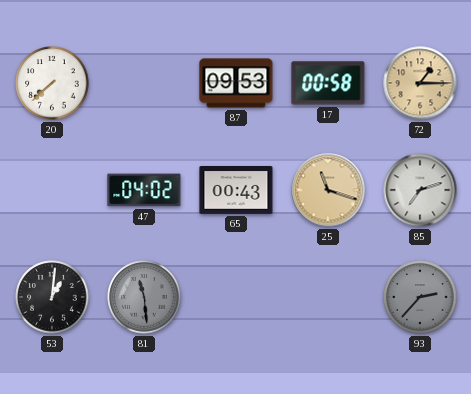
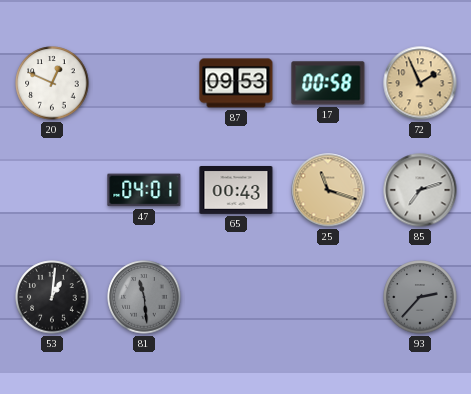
20: 7:38 -> 12:49
72: 1:15 -> 1:56
47: 04:02 -> 04:01
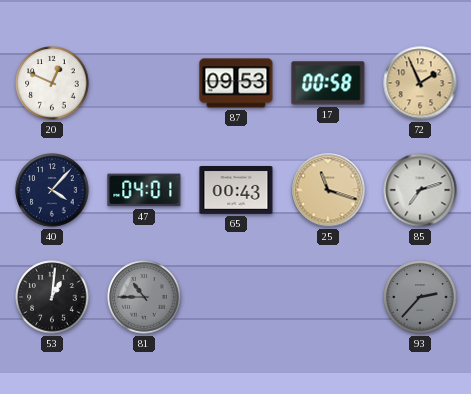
40: none -> 4:07
81: 11:29 -> 10:45
